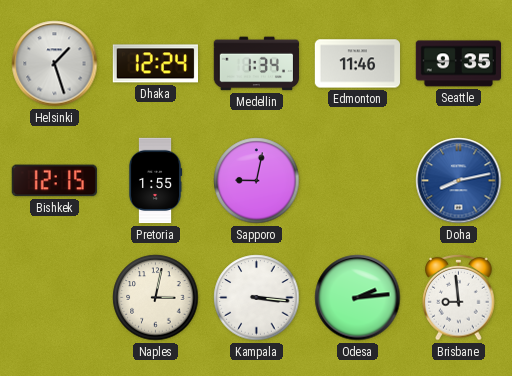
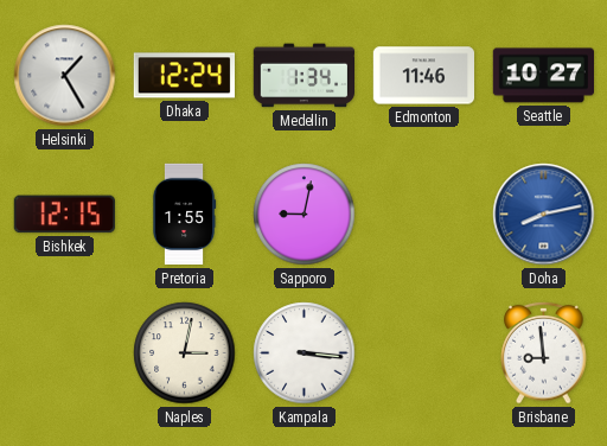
Helsinki: 1:27 -> 1:25
Seattle: 9:35 -> 10:27
Odesa: 2:14 -> none
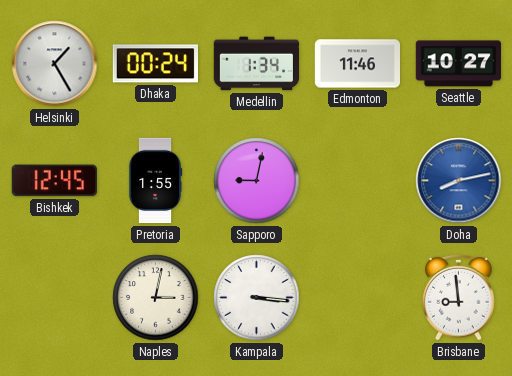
Dhaka: 12:24 -> 00:24
Bishkek: 12:15 -> 12:45
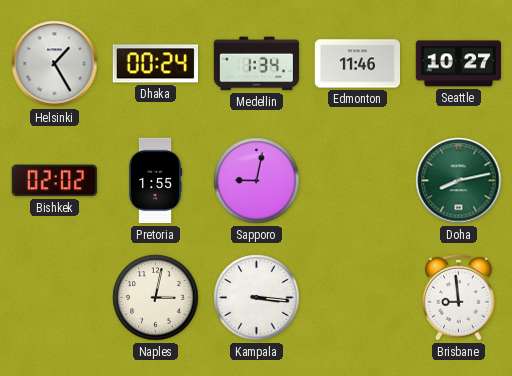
Bishkek: 12:45 -> 02:02
Doha dial: blue -> green
